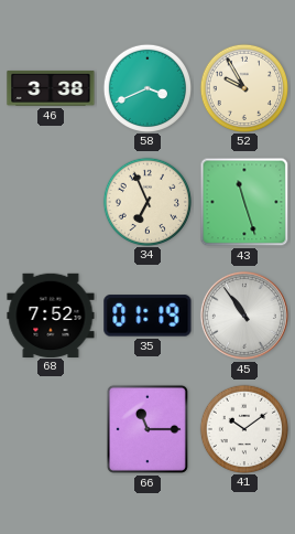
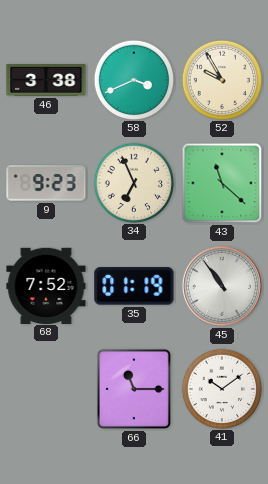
9: none -> 9:23
43: 11:27 -> 11:22
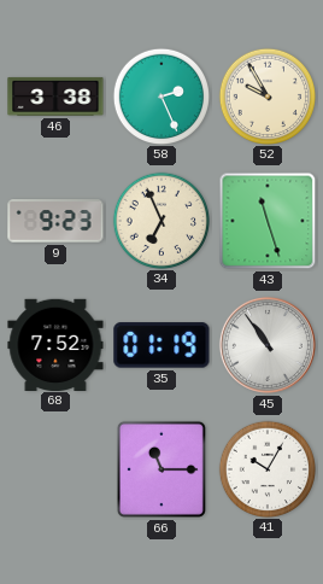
58: 3:41 -> 2:26
43: 11:22 -> 11:27
41: 10:09 -> 10:05
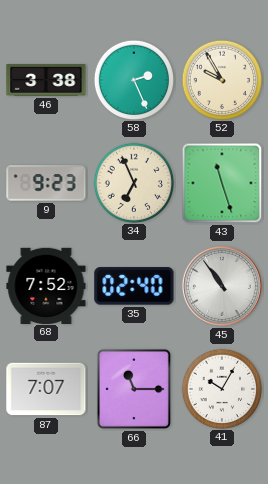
35: 01:19 -> 02:40
87: none -> 7:07
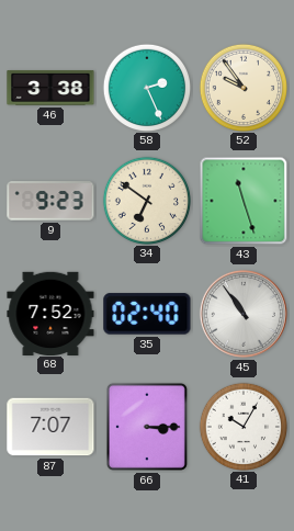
52: 9:55 -> 9:54
34: 6:56 -> 6:51
66: 11:15 -> 3:15
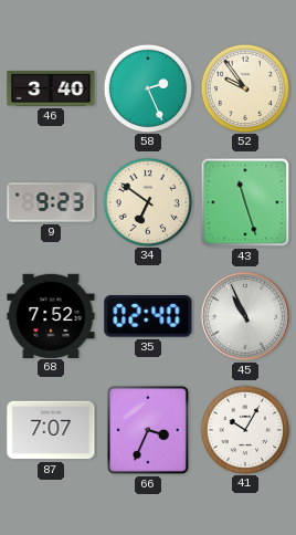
46: 3:38 -> 3:40
45: 10:54 -> 10:56
66: 3:15 -> 3:34
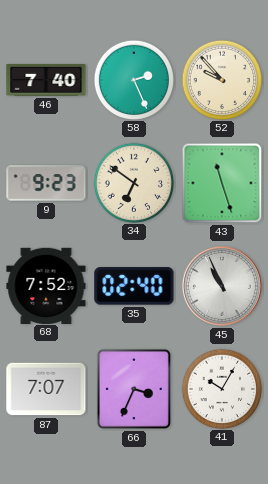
46: 3:40 -> 7:40
52: 9:54 -> 9:53
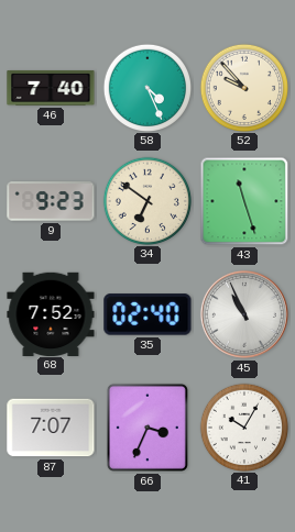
58: 2:26 -> 4:26
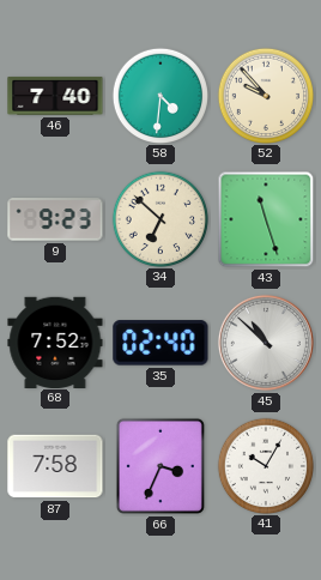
58: 4:26 -> 4:31
34: 6:51 -> 6:52
45: 10:56 -> 10:52
87: 7:07 -> 7:58
